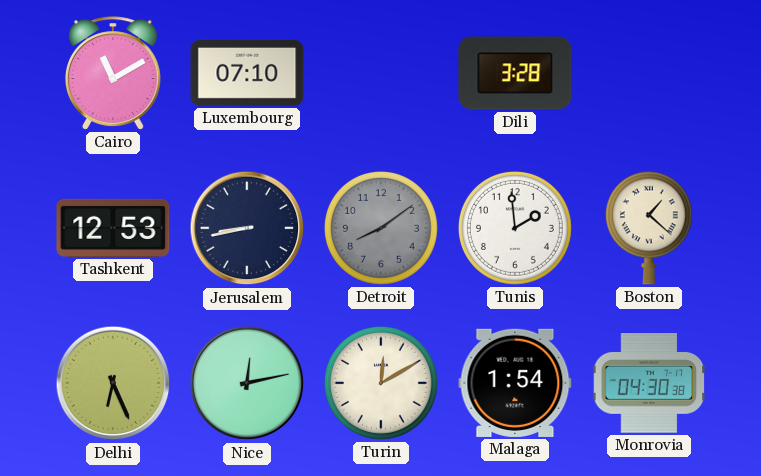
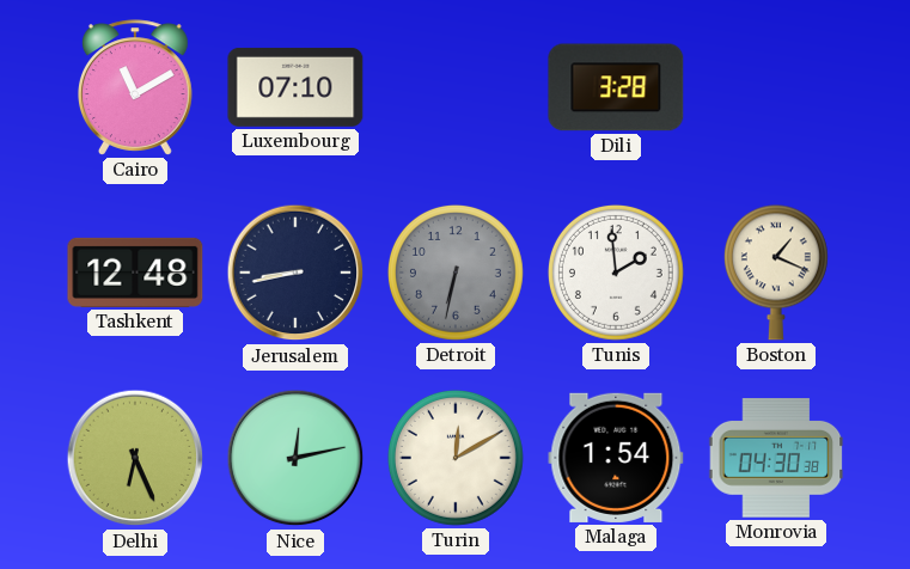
Tashkent: 12:53 -> 12:48
Detroit: 8:09 -> 6:32
Boston: 1:22 -> 1:19
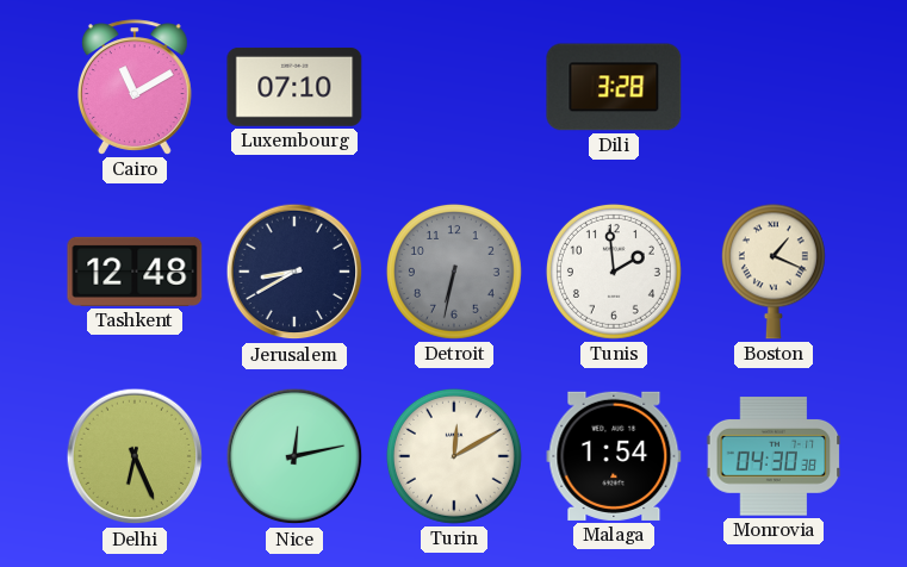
Jerusalem: 8:43 -> 8:40
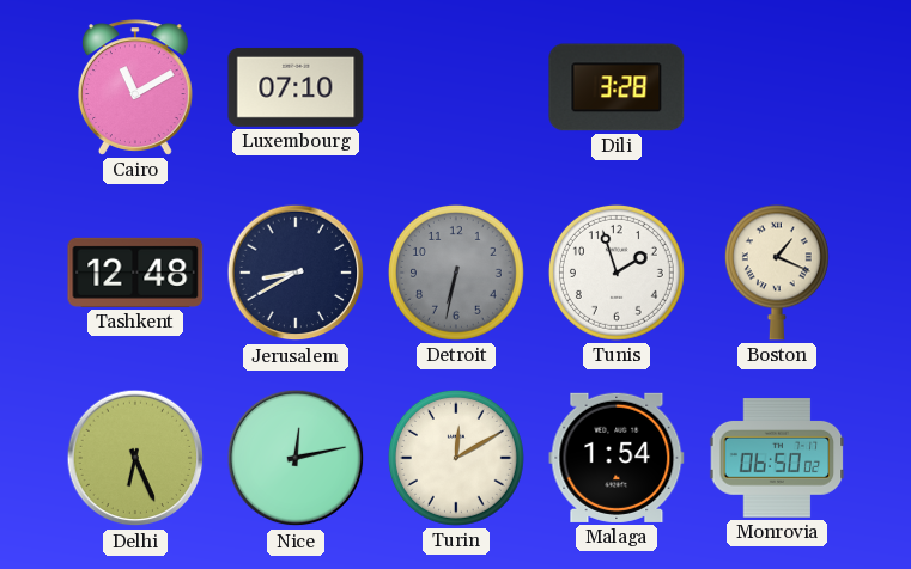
Tunis: 1:59 -> 1:57
Monrovia: 04:30 -> 06:50
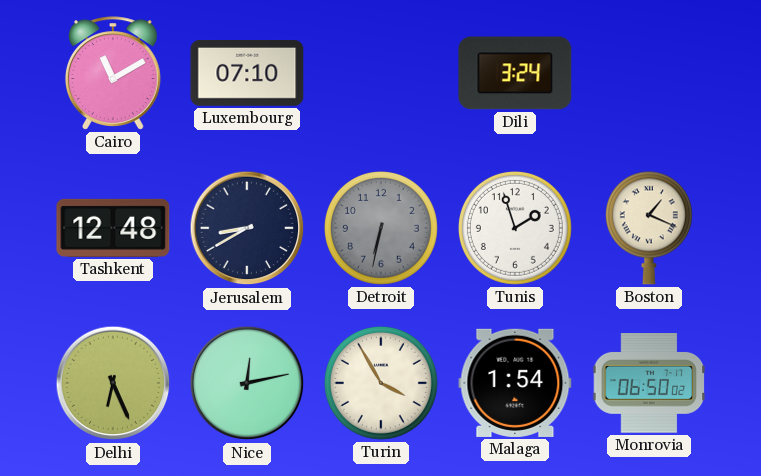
Dili: 3:28 -> 3:24
Turin: 12:10 -> 3:55
